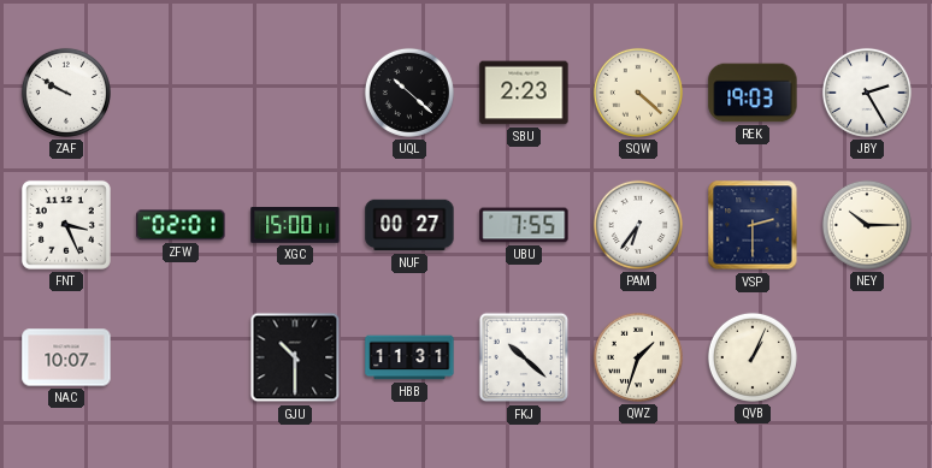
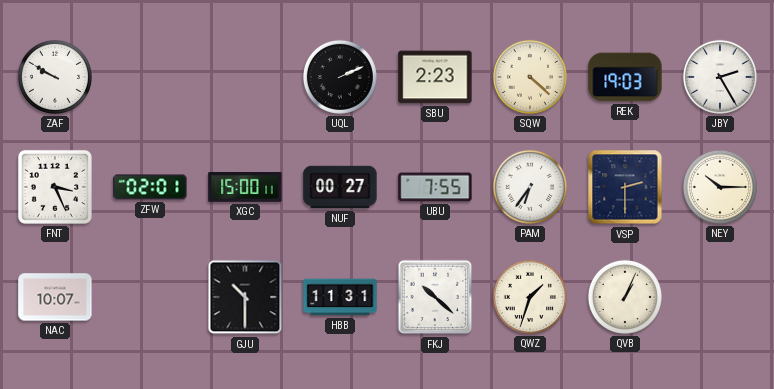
UQL: 10:22 -> 2:11
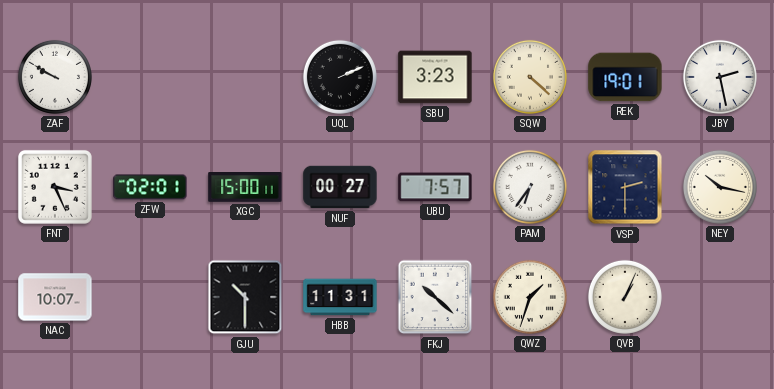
SBU: 2:23 -> 3:23
REK: 19:03 -> 19:01
JBY: 2:25 -> 2:28
UBU: 7:55 -> 7:57
NEY: 10:15 -> 10:17
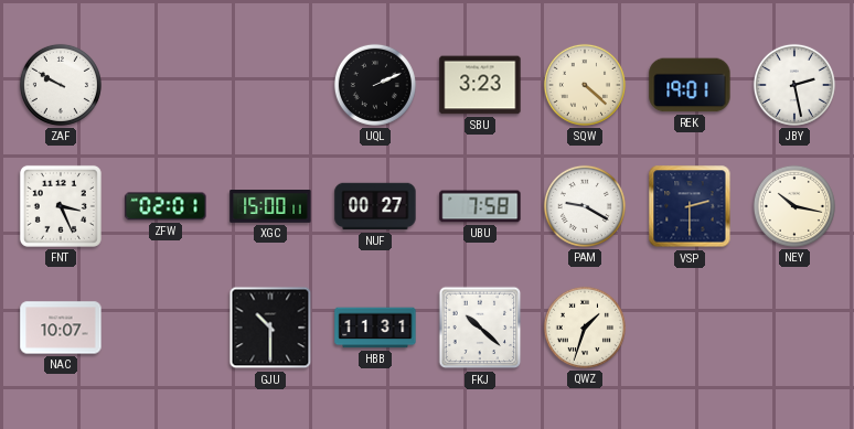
UBU: 7:57 -> 7:58
PAM: 6:36 -> 9:20
QVB: 1:04 -> none
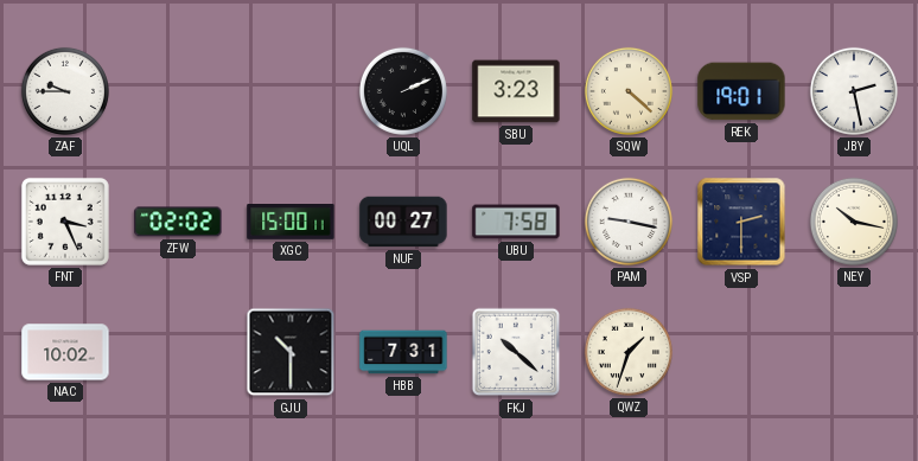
ZAF: 9:50 -> 9:45
ZFW: 02:01 -> 02:02
PAM: 9:20 -> 9:17
NAC: 10:07 -> 10:02
HBB: 11:31 -> 7:31
